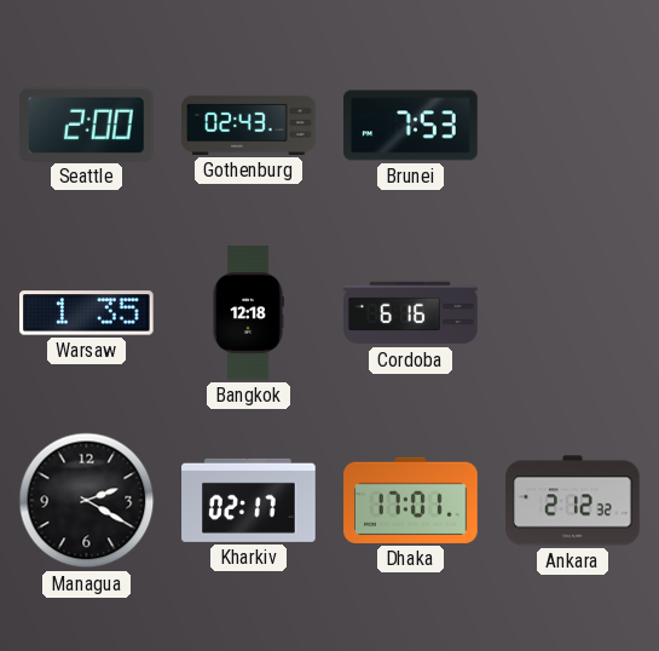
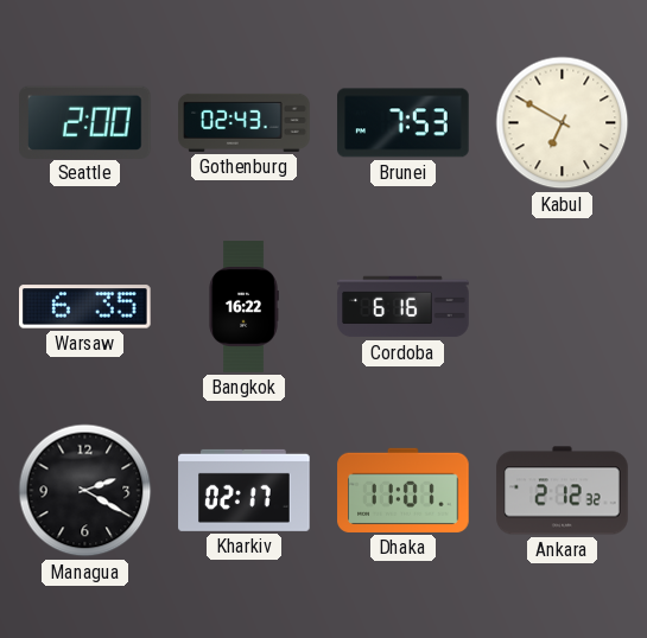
Kabul: none -> 6:50
Warsaw: 1:35 -> 6:35
Bangkok: 12:18 -> 16:22
Dhaka: 17:01 -> 11:01
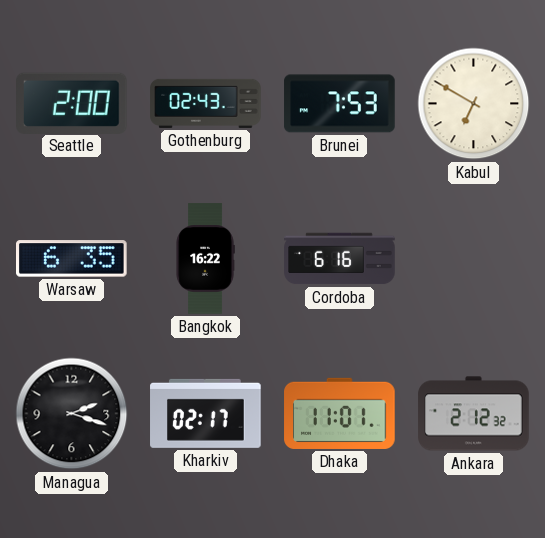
Managua: 2:20 -> 2:18
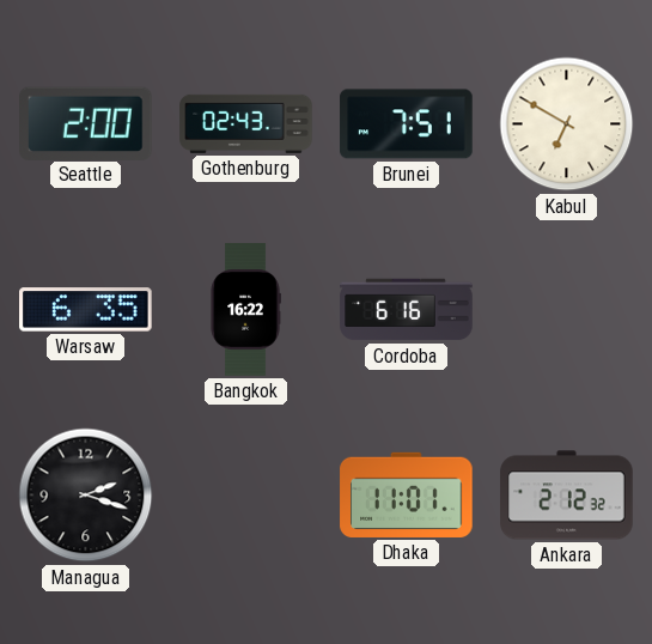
Brunei: 7:53 -> 7:51
Kharkiv: 02:17 -> none
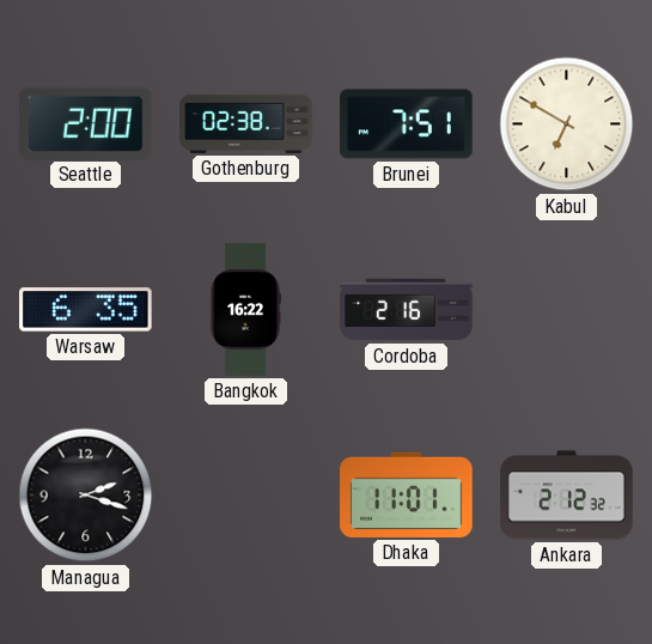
Gothenburg: 02:43 -> 02:38
Cordoba: 6:16 -> 2:16
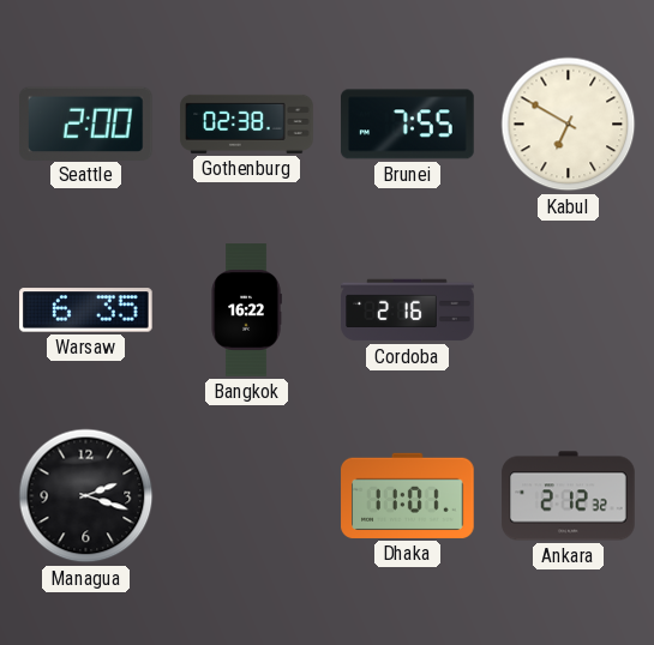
Brunei: 7:51 -> 7:55
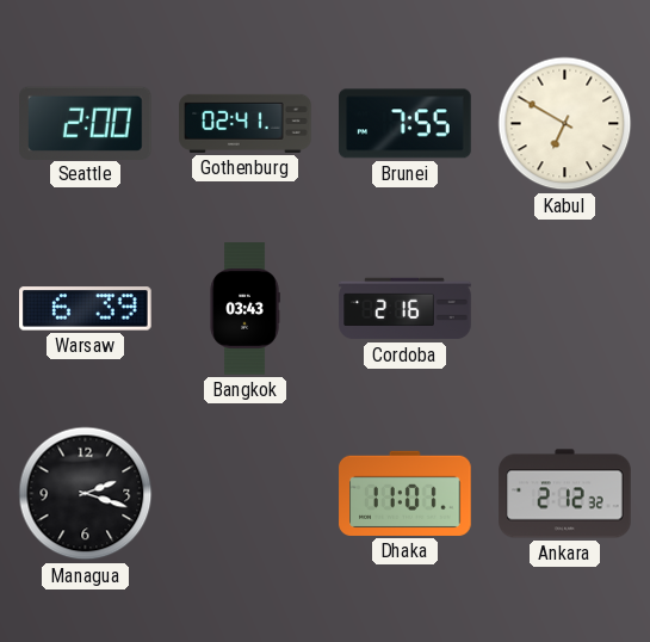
Gothenburg: 02:38 -> 02:41
Warsaw: 6:35 -> 6:39
Bangkok: 16:22 -> 03:43
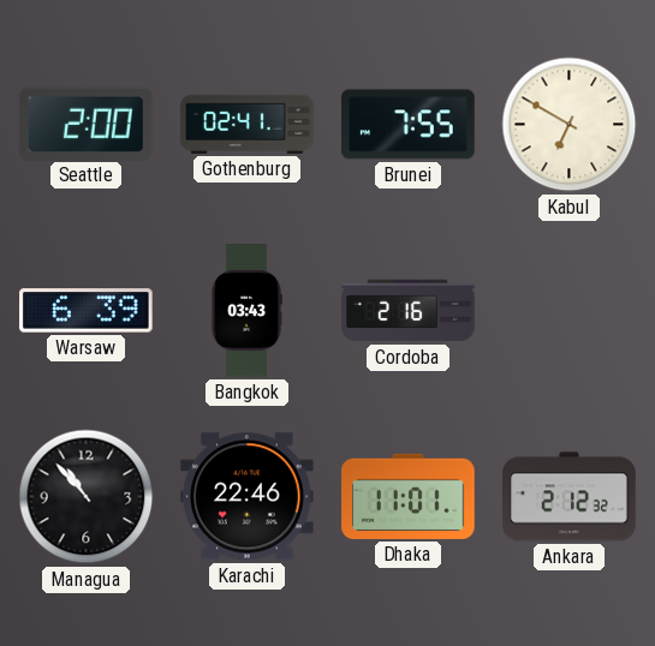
Managua: 2:18 -> 10:53
Karachi: none -> 22:46
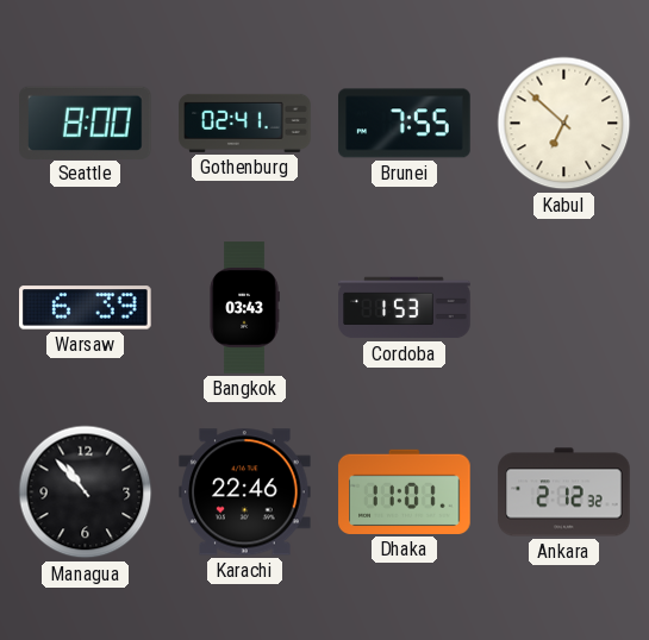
Seattle: 2:00 -> 8:00
Kabul: 6:50 -> 6:52
Cordoba: 2:16 -> 1:53
